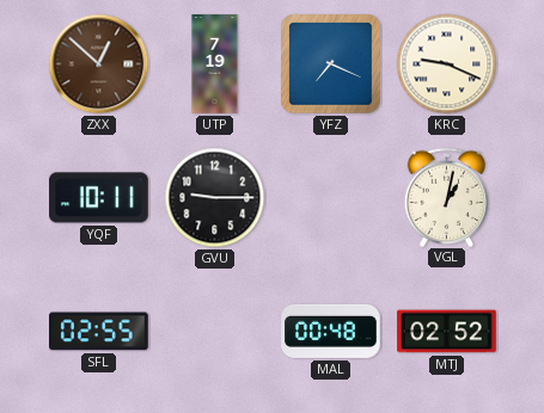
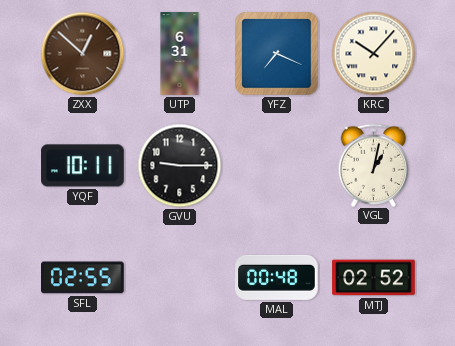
UTP: 7:19 -> 6:31
KRC: 9:19 -> 10:07
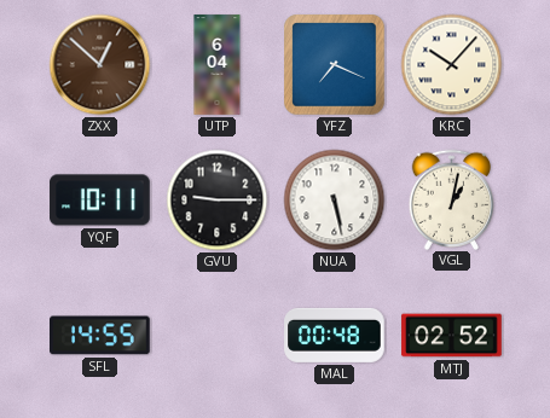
UTP: 6:31 -> 6:04
NUA: none -> 5:28
SFL: 02:55 -> 14:55
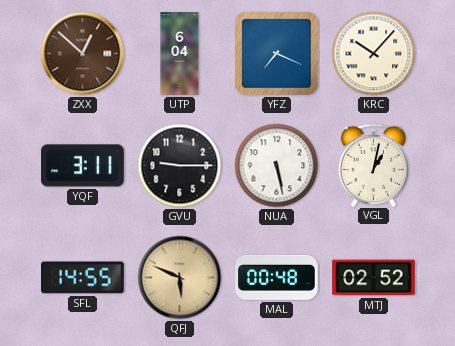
YQF: 10:11 -> 3:11
QFJ: none -> 5:49
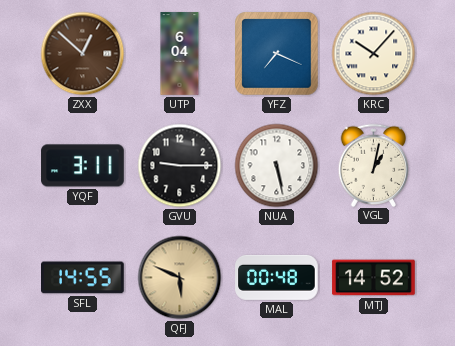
MTJ: 02:52 -> 14:52
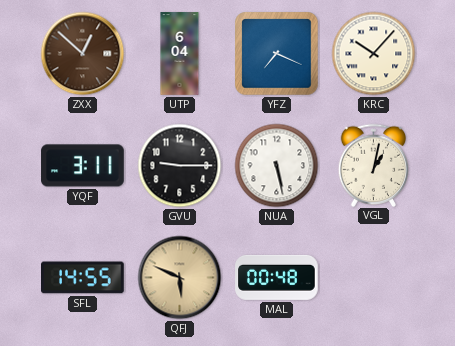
MTJ: 14:52 -> none
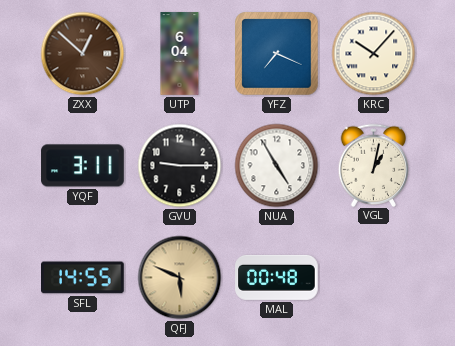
NUA: 5:28 -> 4:55
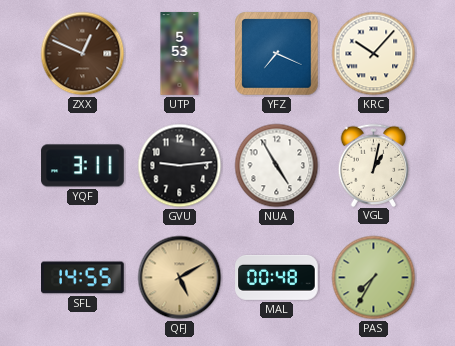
ZXX: 12:52 -> 12:49
UTP: 6:04 -> 5:53
GVU: 9:15 -> 9:14
QFJ: 5:49 -> 5:10
PAS: none -> 7:35
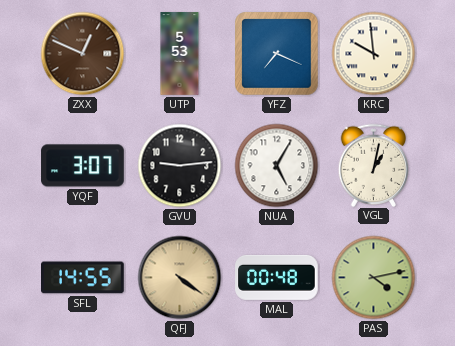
KRC: 10:07 -> 9:59
YQF: 3:11 -> 3:07
NUA: 4:55 -> 5:05
QFJ: 5:10 -> 4:21
PAS: 7:35 -> 4:13
